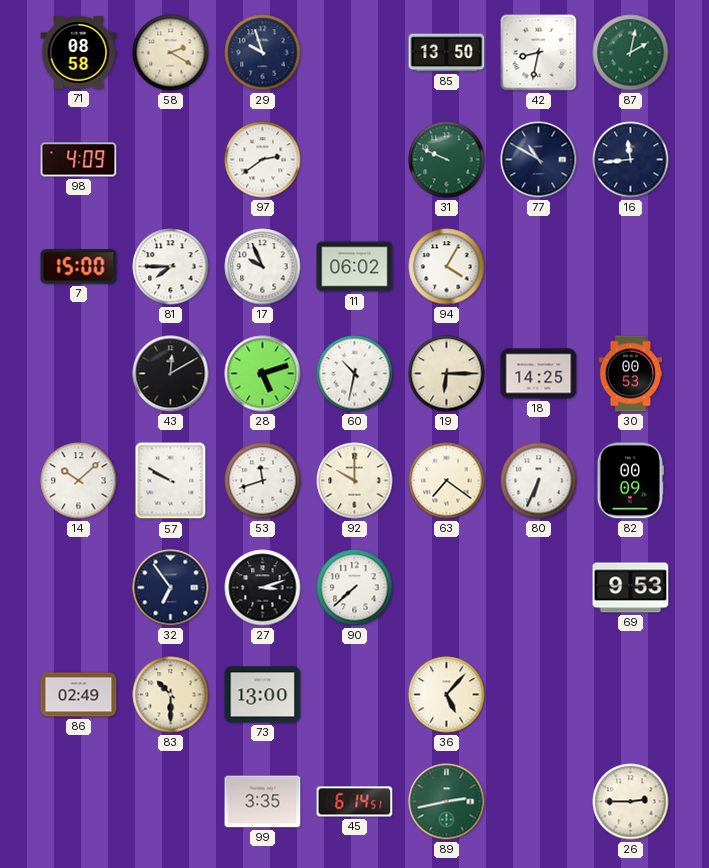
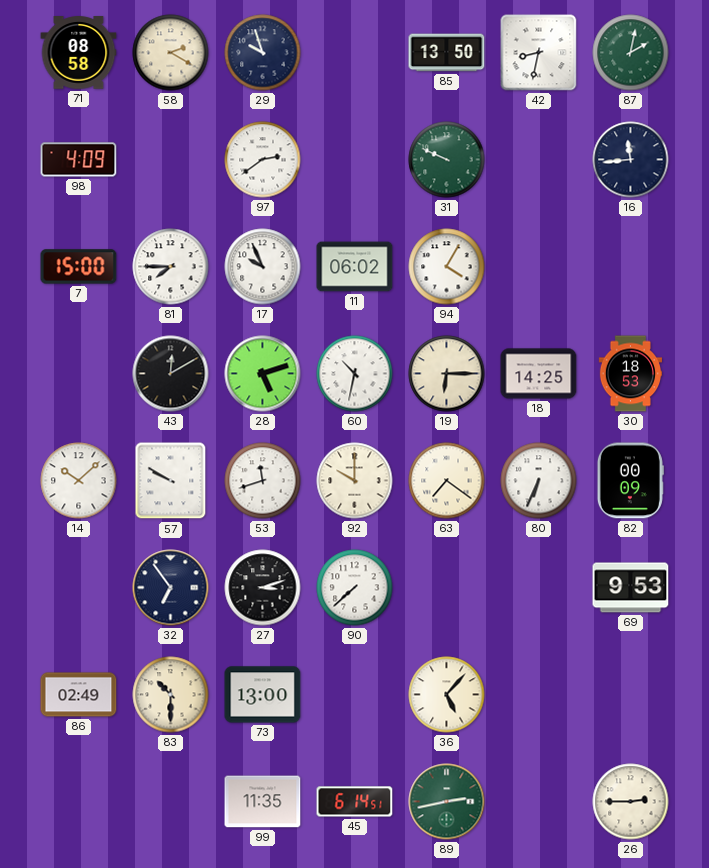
77: 10:50 -> none
30: 00:53 -> 18:53
99: 3:35 -> 11:35
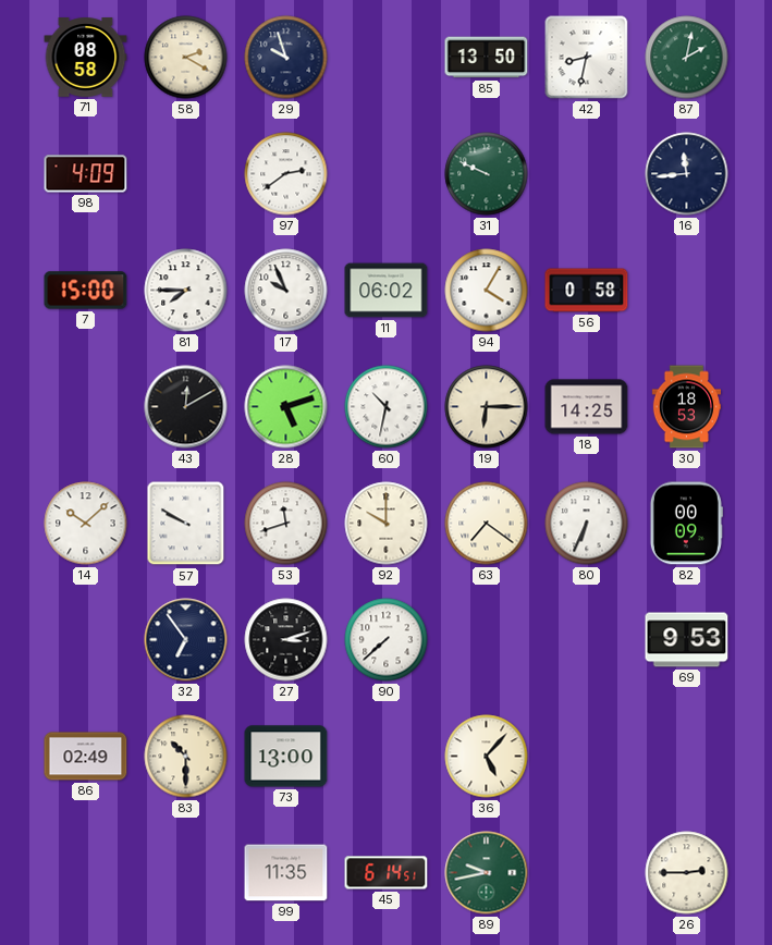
56: none -> 0:58
89: 2:43 -> 9:43
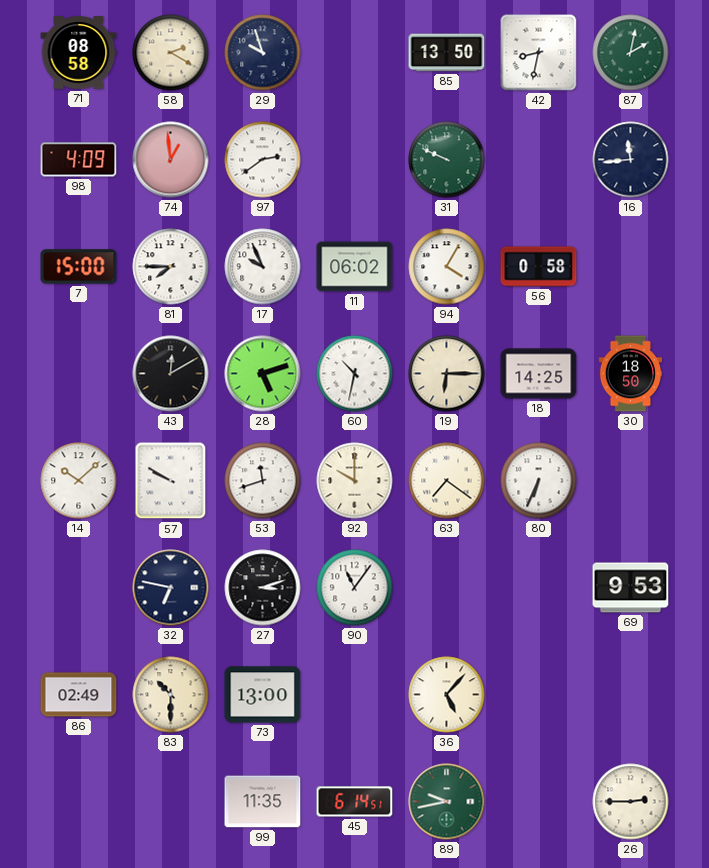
74: none -> 12:59
30: 18:53 -> 18:50
82: 00:09 -> none
32: 6:54 -> 6:47
90: 7:38 -> 11:06
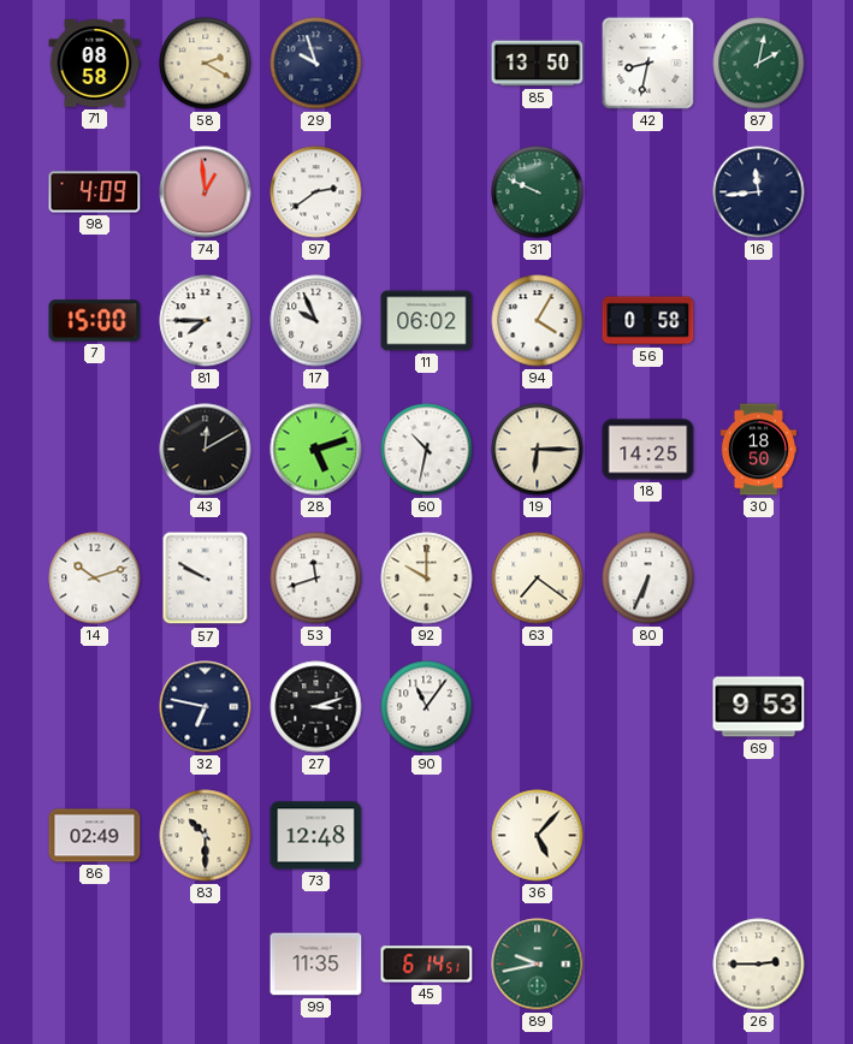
14: 10:08 -> 10:12
73: 13:00 -> 12:48
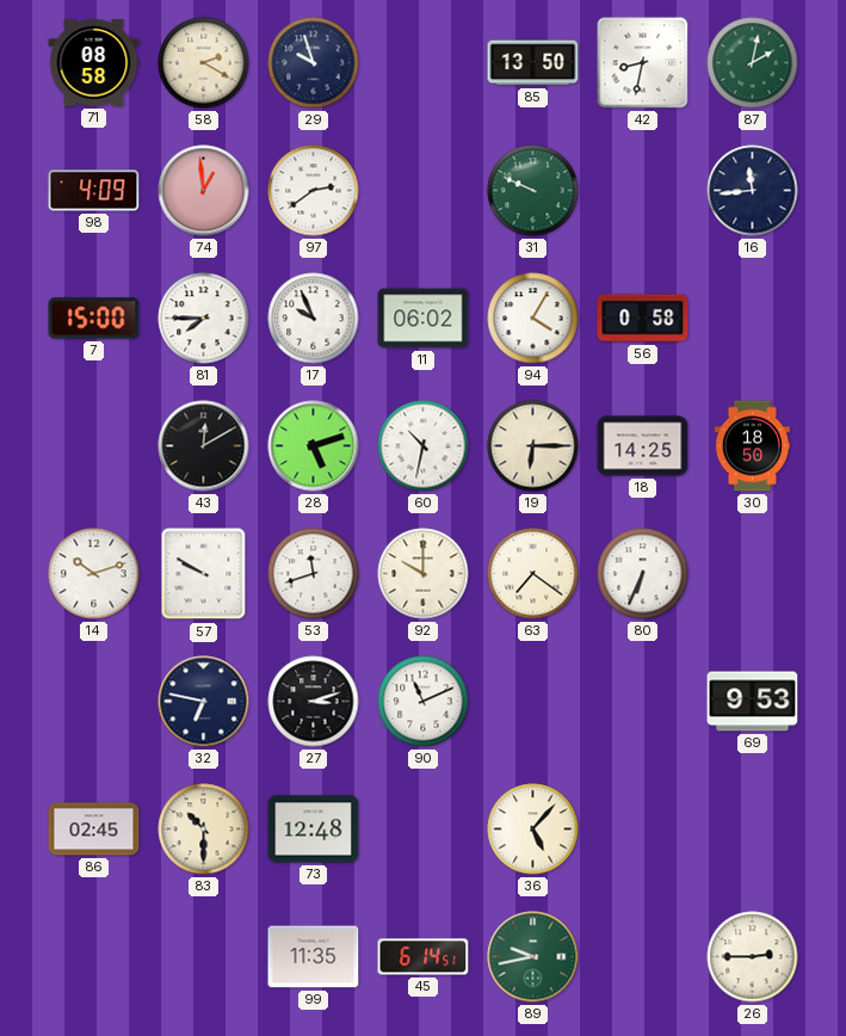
90: 11:06 -> 11:11
86: 02:49 -> 02:45
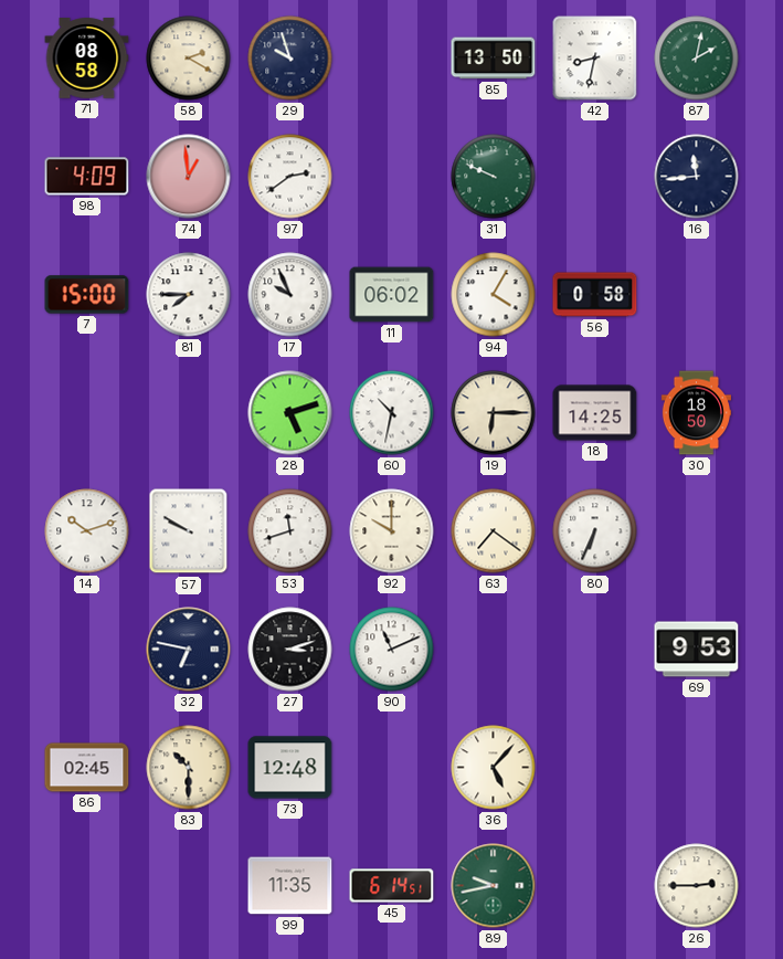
43: 12:10 -> none
